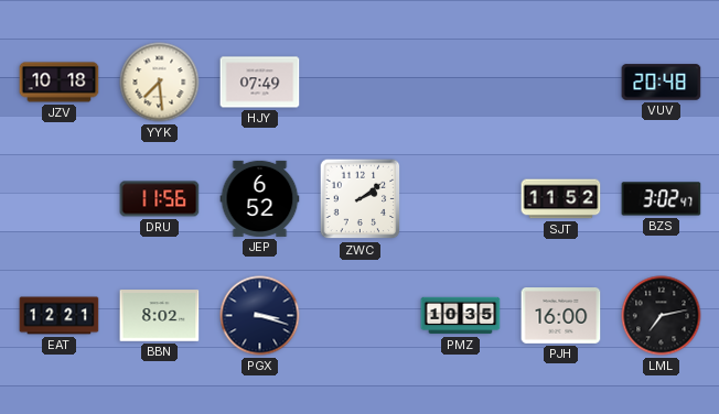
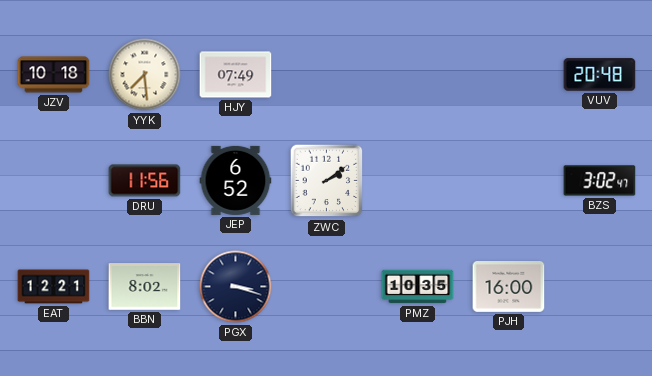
SJT: 11:52 -> none
LML: 7:13 -> none
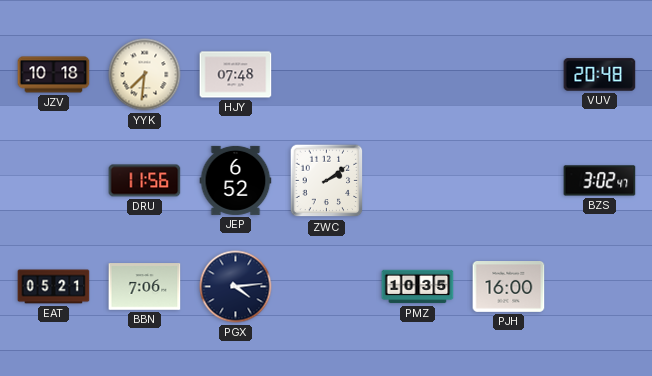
YYK: 7:29 -> 7:31
HJY: 07:49 -> 07:48
EAT: 12:21 -> 05:21
BBN: 8:02 -> 7:06
PGX: 3:18 -> 4:14
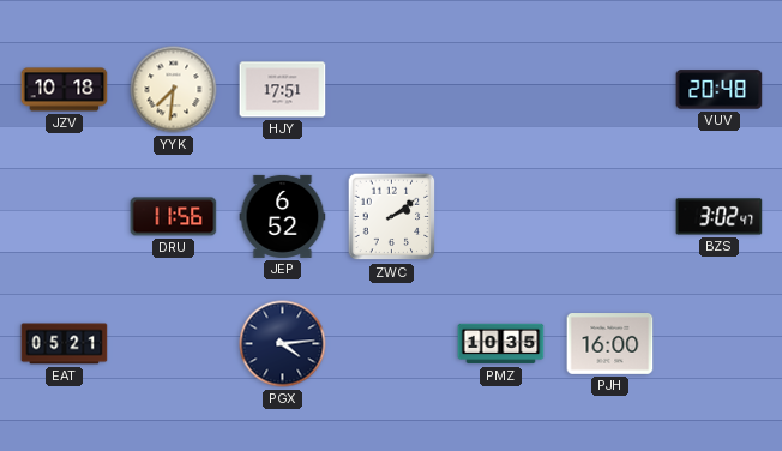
HJY: 07:48 -> 17:51
BBN: 7:06 -> none
